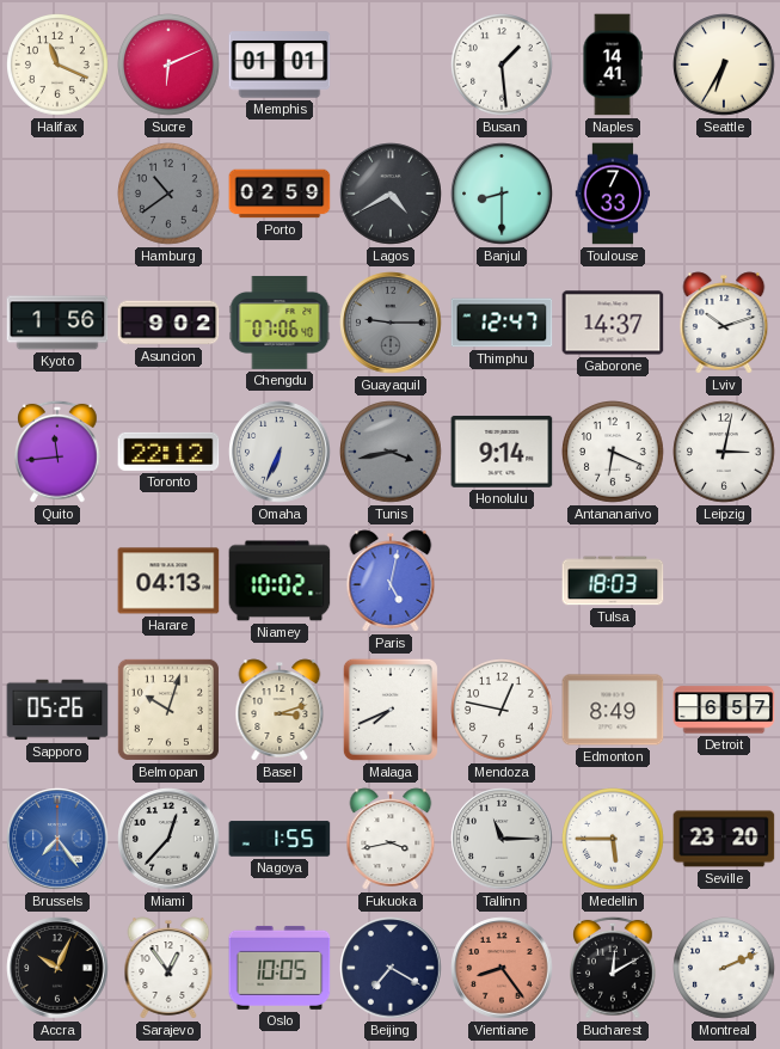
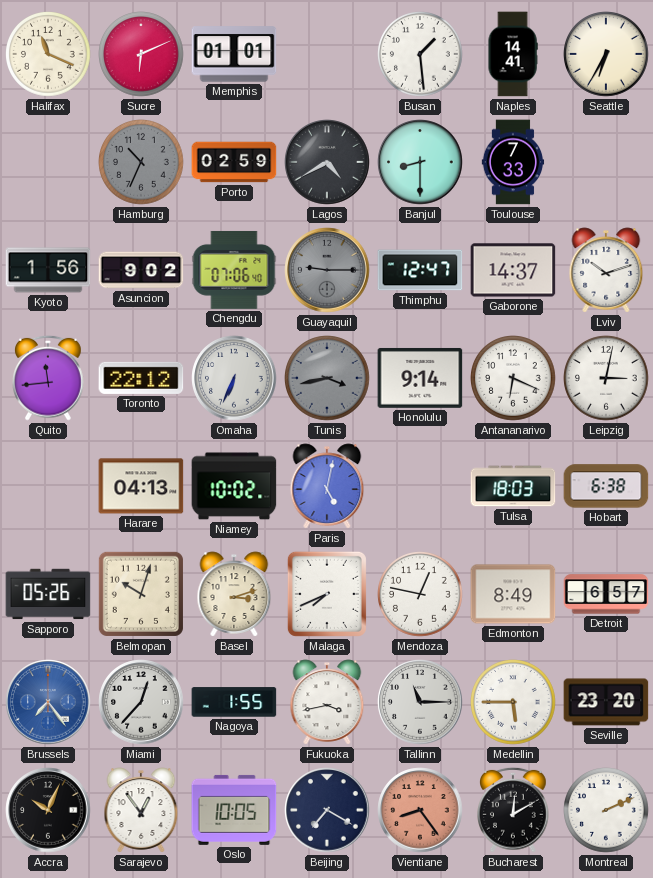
Hamburg: 10:39 -> 10:34
Hobart: none -> 6:38
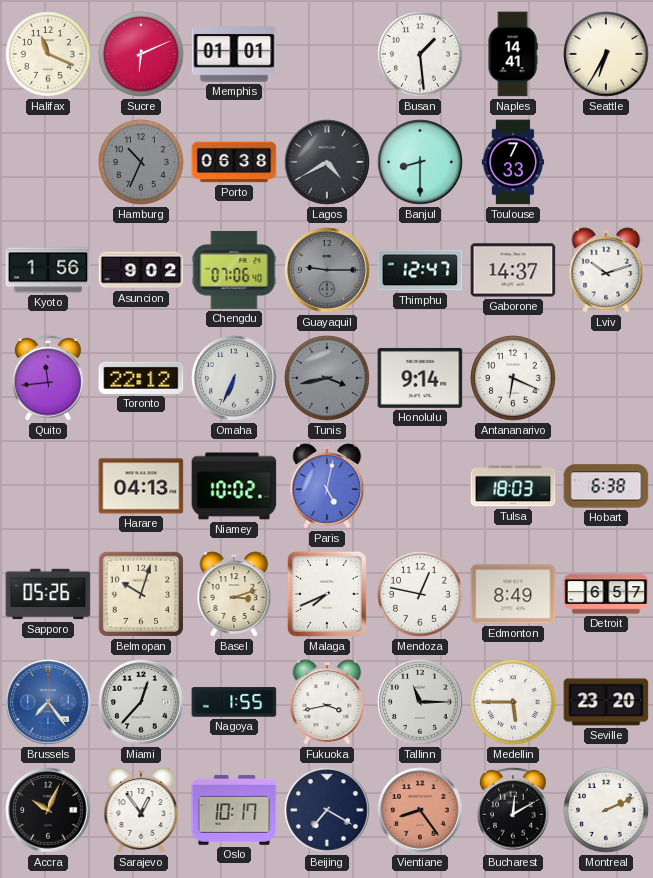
Porto: 02:59 -> 06:38
Leipzig: 3:02 -> none
Oslo: 10:05 -> 10:17
